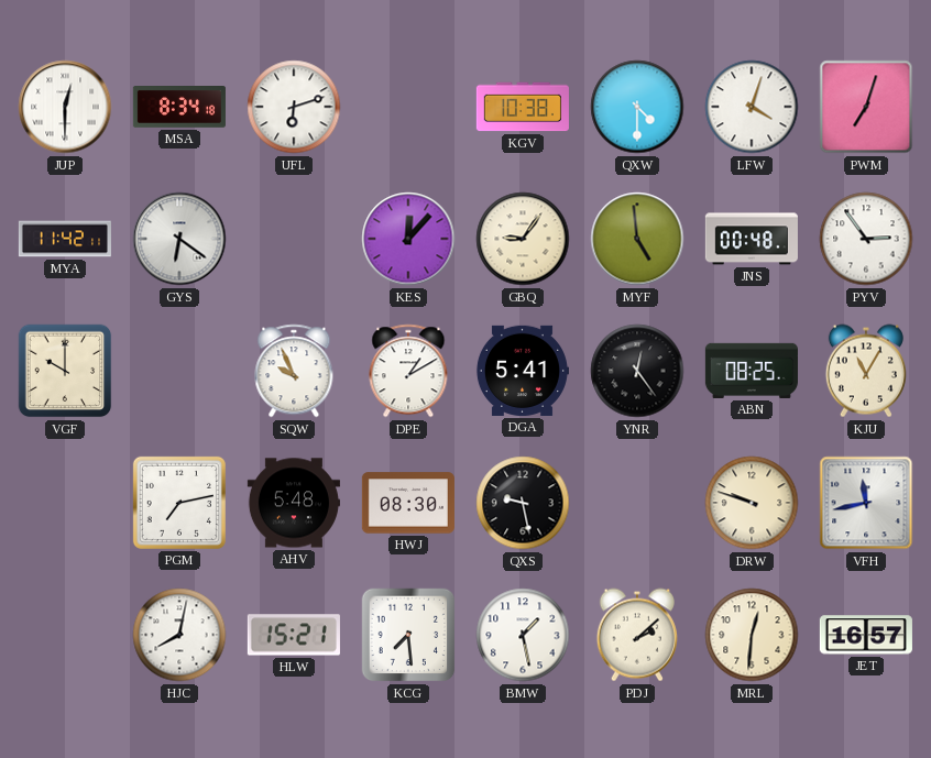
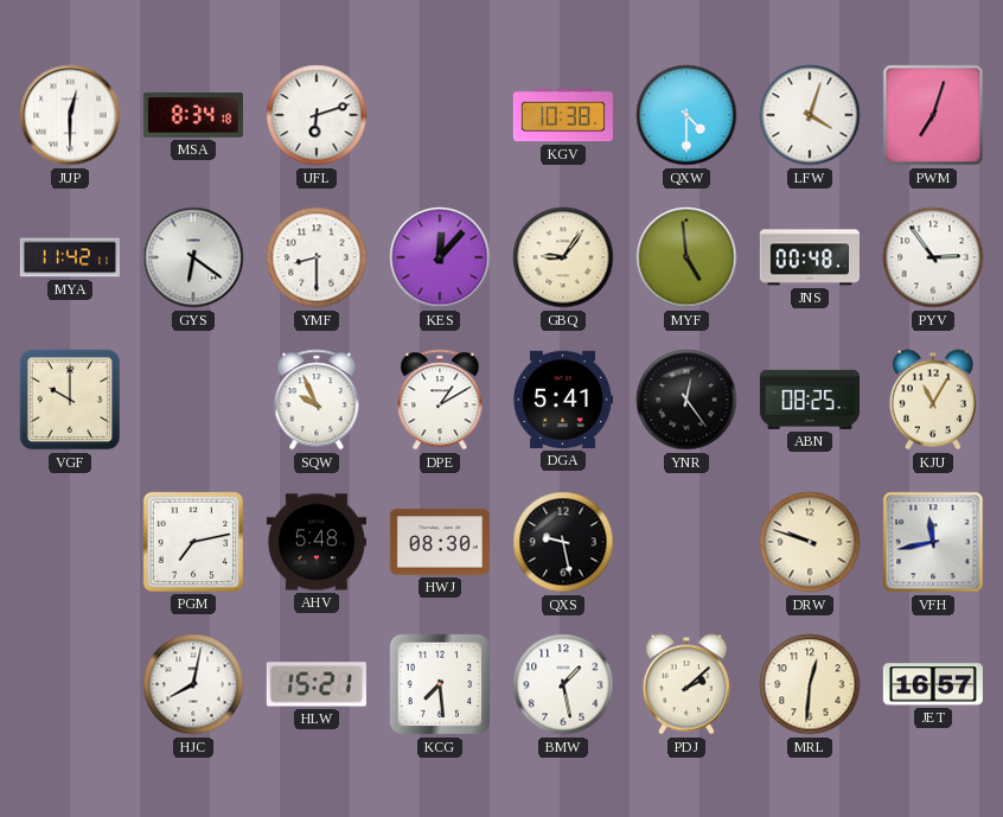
YMF: none -> 8:30
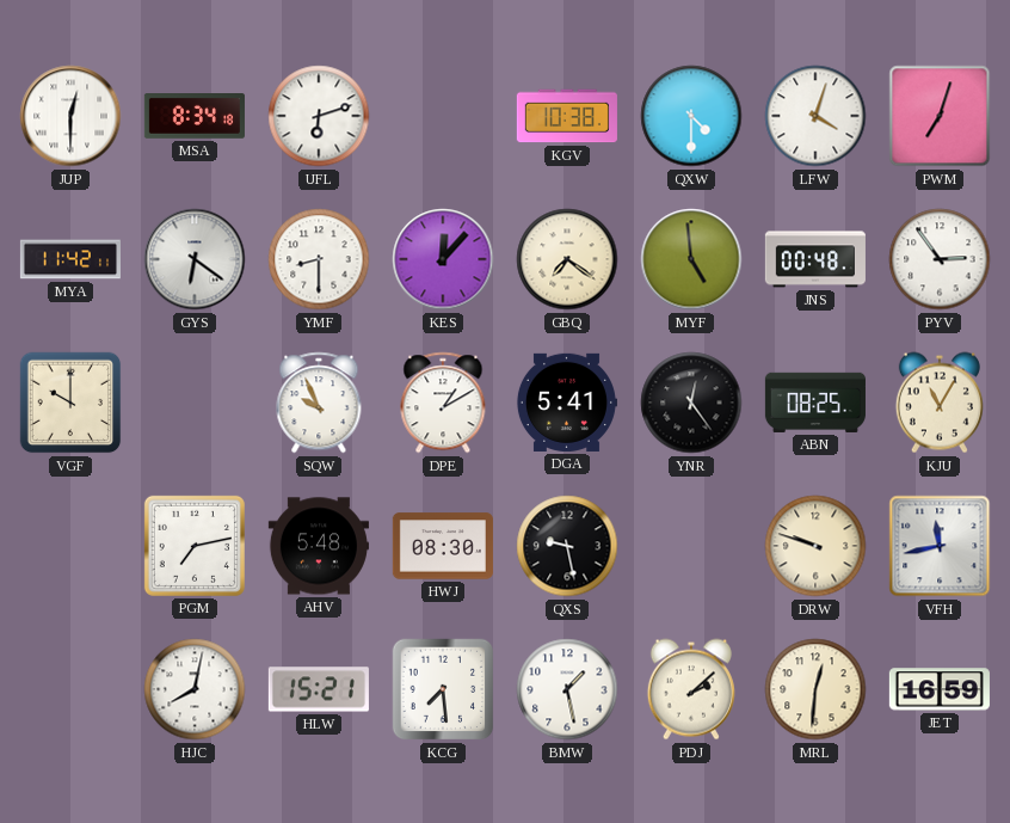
GBQ: 9:06 -> 7:21
JET: 16:57 -> 16:59
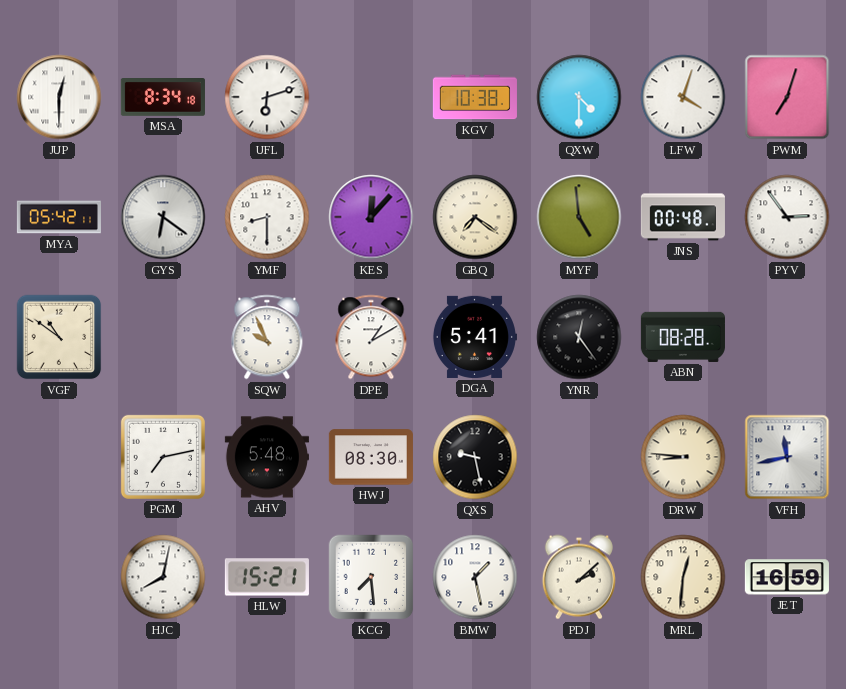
MYA: 11:42 -> 05:42
VGF: 10:00 -> 10:51
ABN: 08:25 -> 08:28
KJU: 11:05 -> none
DRW: 9:48 -> 8:46
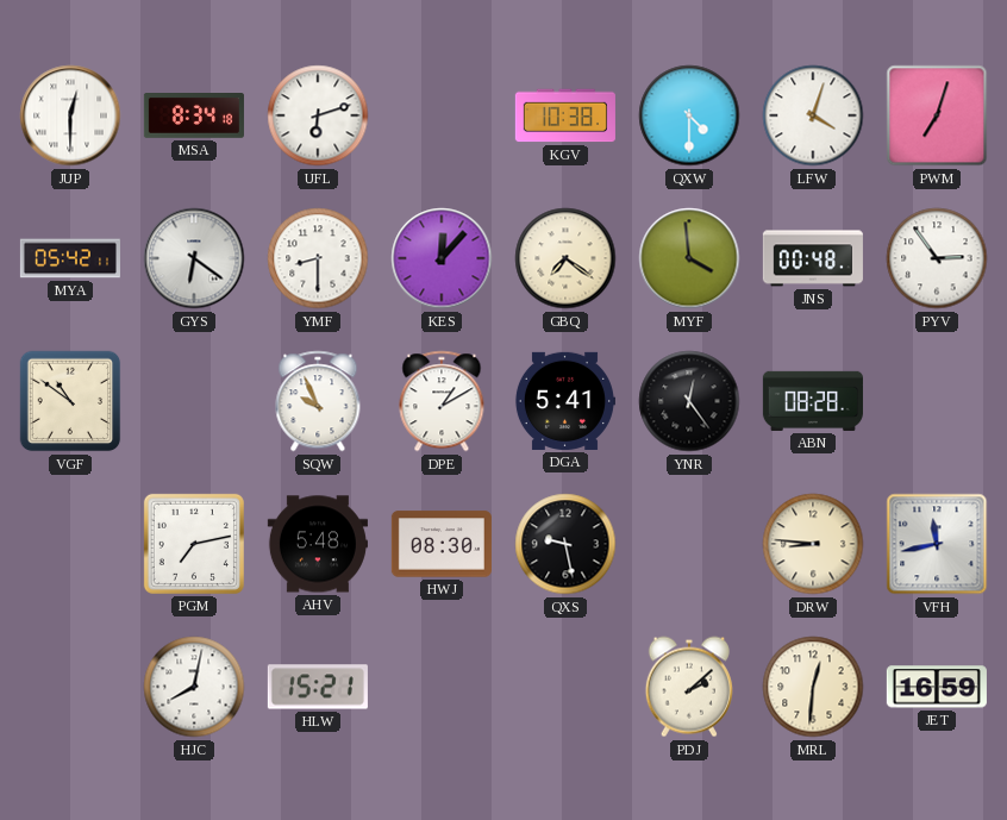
MYF: 4:59 -> 3:59
KCG: 7:29 -> none
BMW: 1:28 -> none
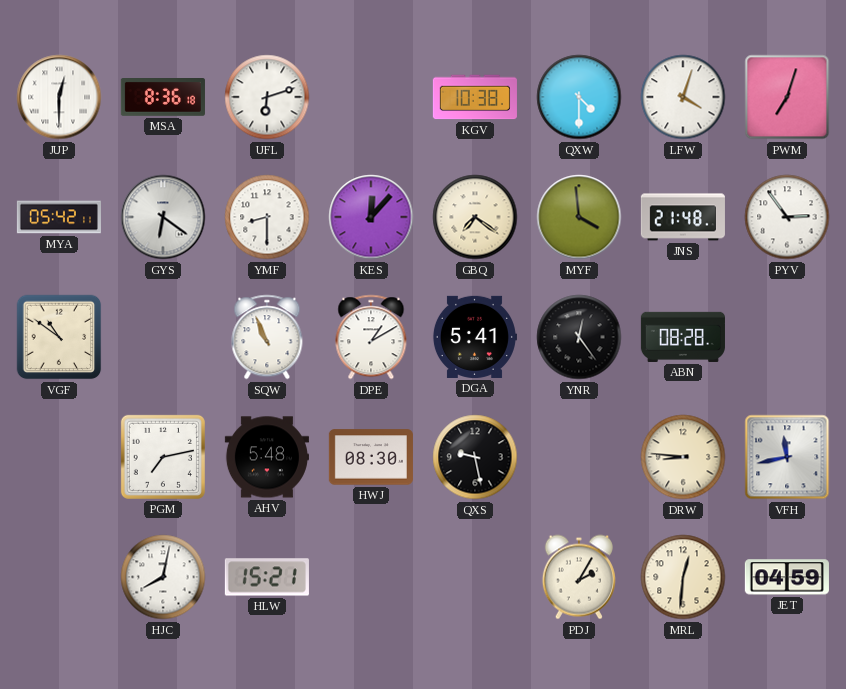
MSA: 8:34 -> 8:36
JNS: 00:48 -> 21:48
SQW: 9:56 -> 10:56
PDJ: 2:08 -> 2:05
JET: 16:59 -> 04:59
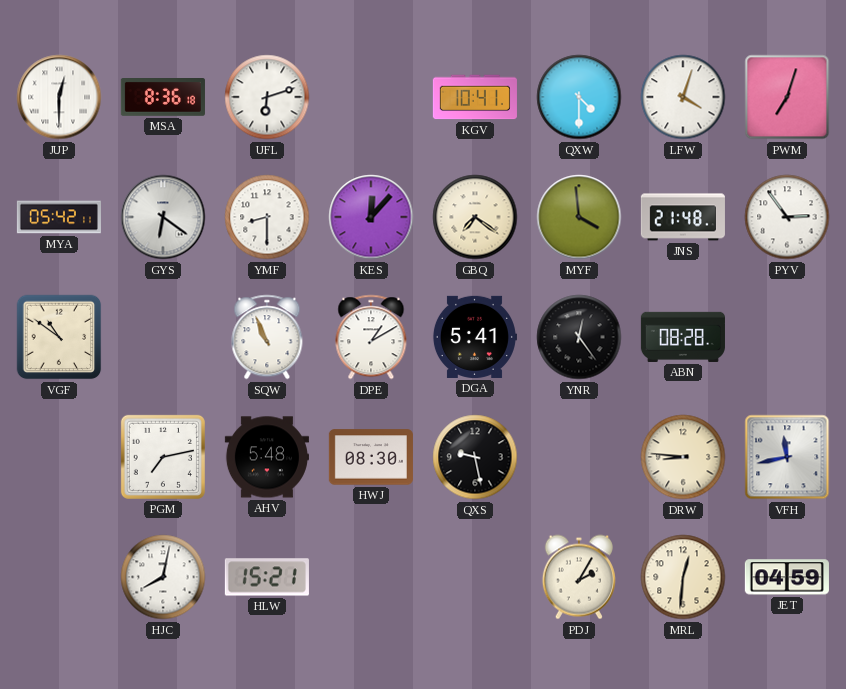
KGV: 10:38 -> 10:41
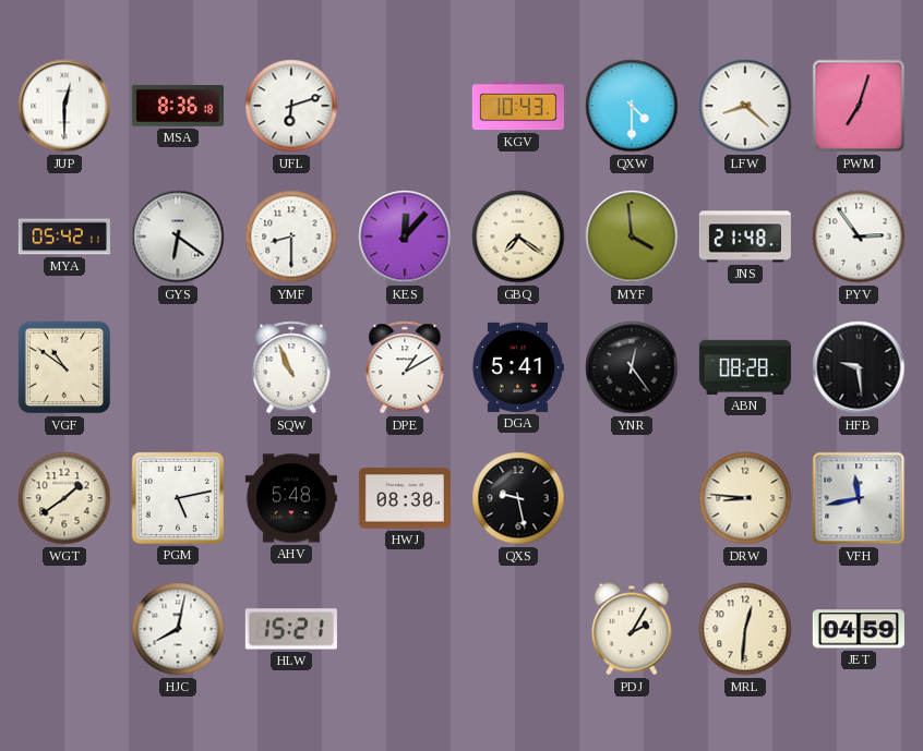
KGV: 10:41 -> 10:43
LFW: 4:03 -> 8:22
HFB: none -> 9:29
WGT: none -> 1:39
PGM: 7:13 -> 5:13
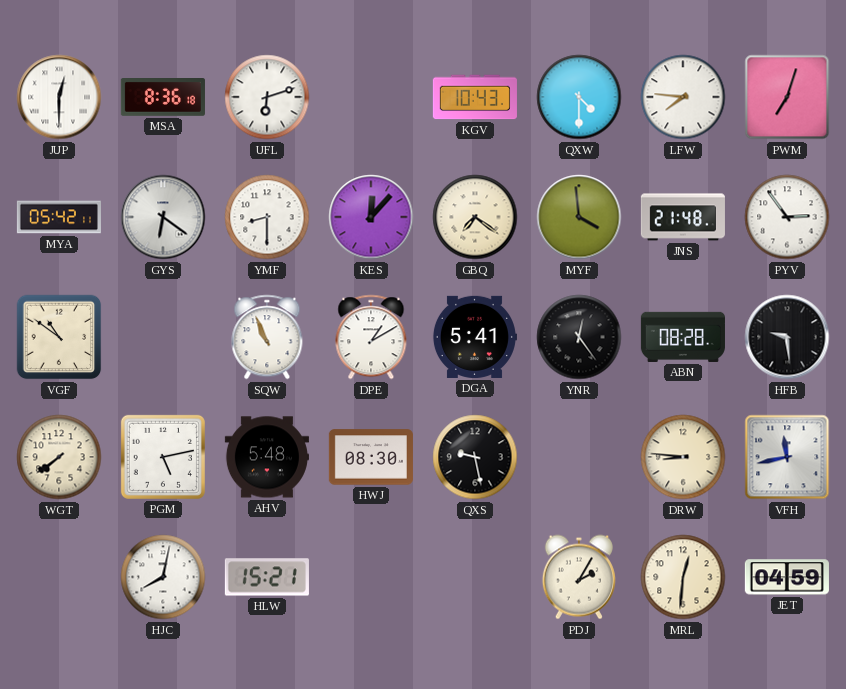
LFW: 8:22 -> 7:46
WGT: 1:39 -> 7:39
